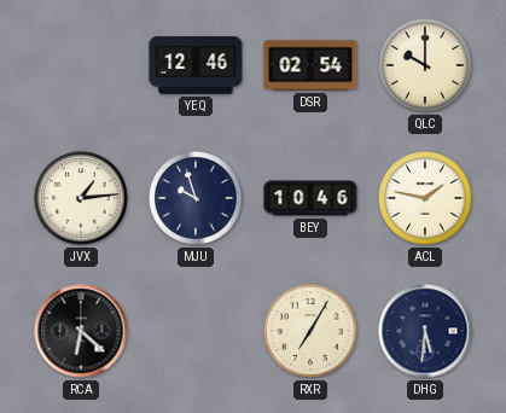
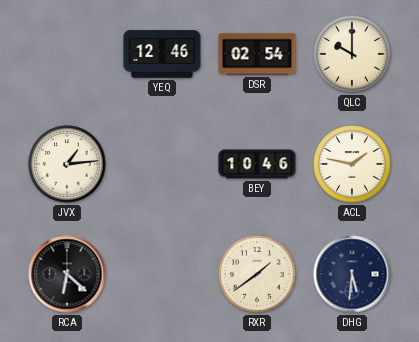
MJU: 9:57 -> none
RXR: 7:05 -> 1:39
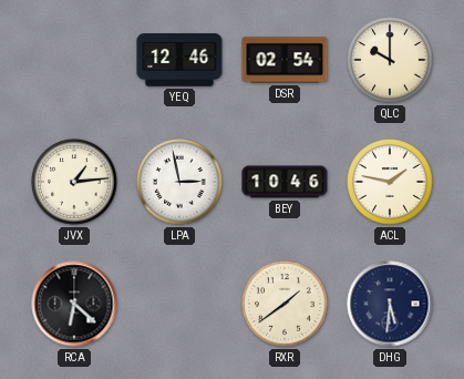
LPA: none -> 2:58
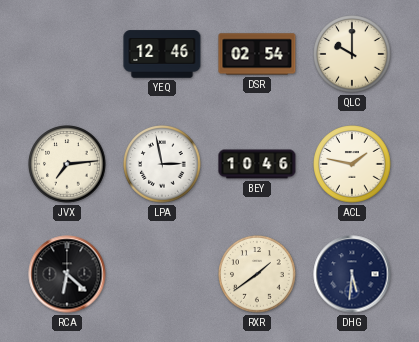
JVX: 1:14 -> 7:14
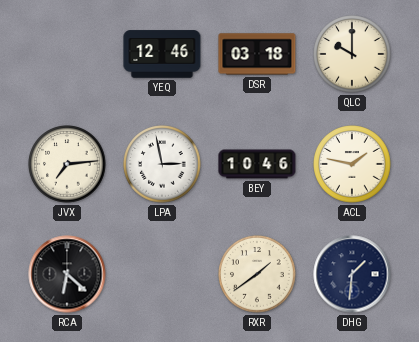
DSR: 02:54 -> 03:18
DHG: 5:31 -> 1:31
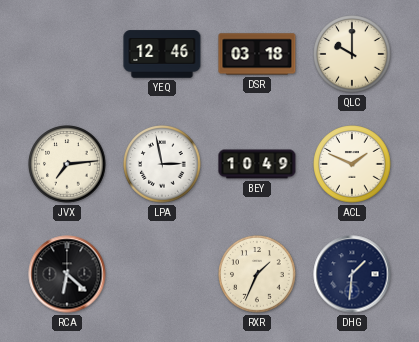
BEY: 10:46 -> 10:49
ACL: 1:47 -> 1:49
RXR: 1:39 -> 1:34
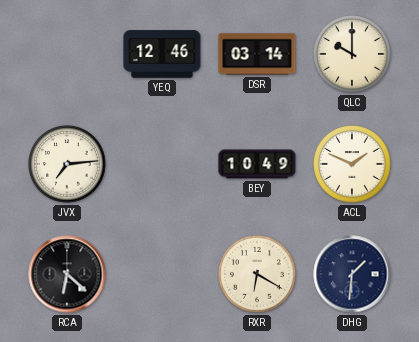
DSR: 03:18 -> 03:14
LPA: 2:58 -> none
RXR: 1:34 -> 6:20
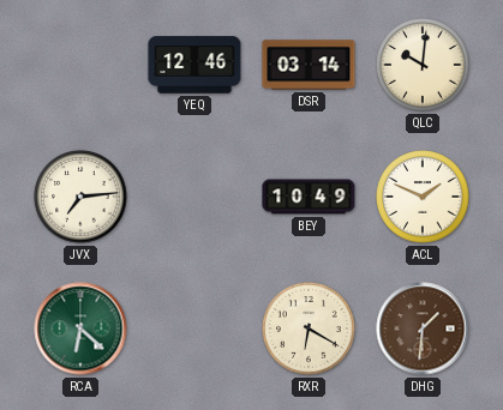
QLC: 10:00 -> 10:01
RCA dial: black -> green
DHG dial: navy -> brown
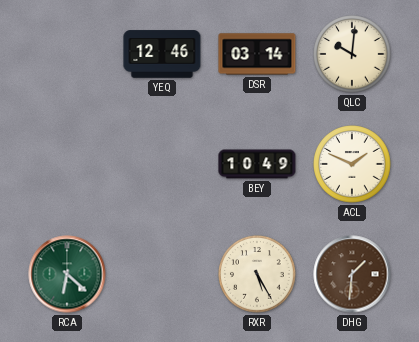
JVX: 7:14 -> none
RXR: 6:20 -> 5:25
